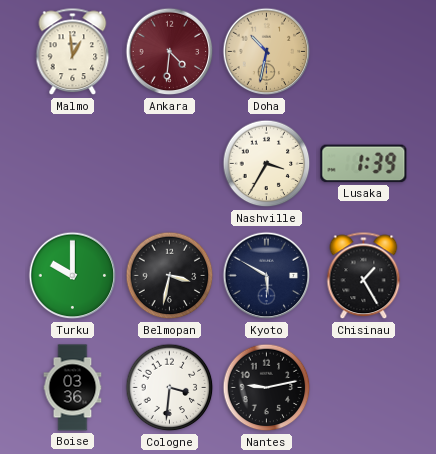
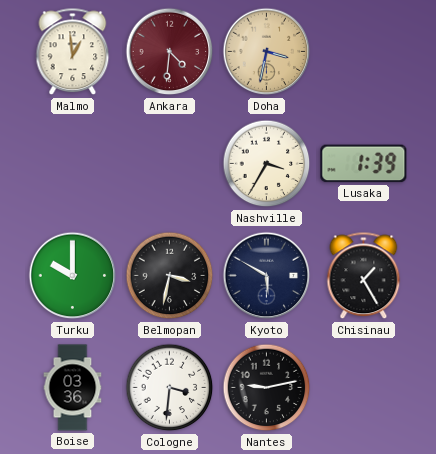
Doha: 10:32 -> 3:32
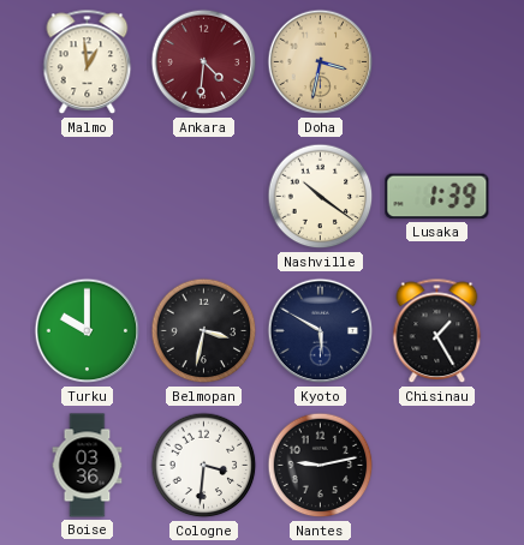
Nashville: 3:35 -> 10:21
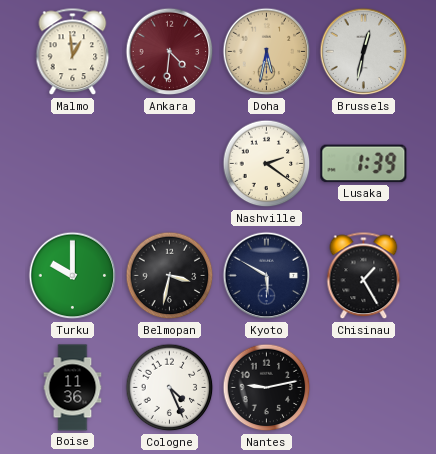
Doha: 3:32 -> 5:32
Brussels: none -> 12:32
Nashville: 10:21 -> 2:21
Boise: 03:36 -> 11:36
Cologne: 3:31 -> 4:26
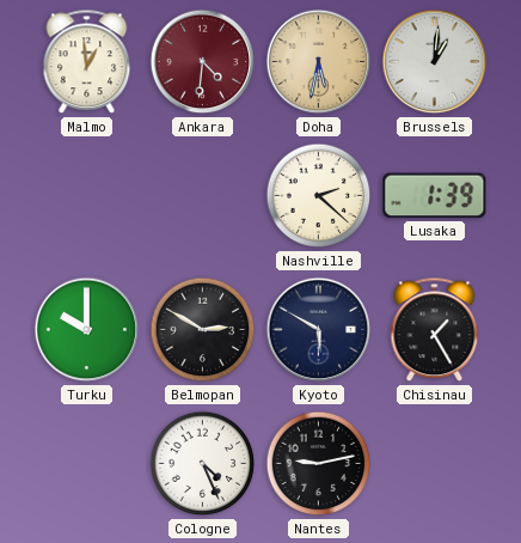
Brussels: 12:32 -> 1:01
Nashville: 2:21 -> 2:22
Belmopan: 3:32 -> 2:50
Boise: 11:36 -> none
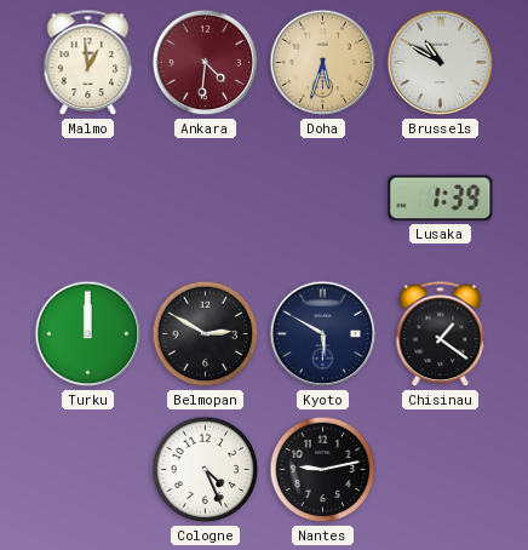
Doha: 5:32 -> 5:33
Brussels: 1:01 -> 10:50
Nashville: 2:22 -> none
Turku: 10:00 -> 12:00
Chisinau: 1:25 -> 1:21
